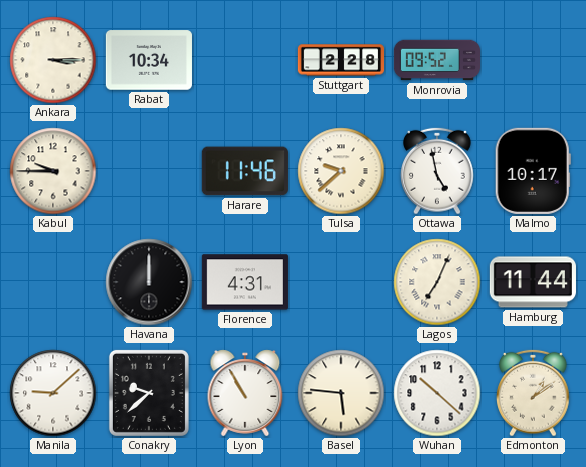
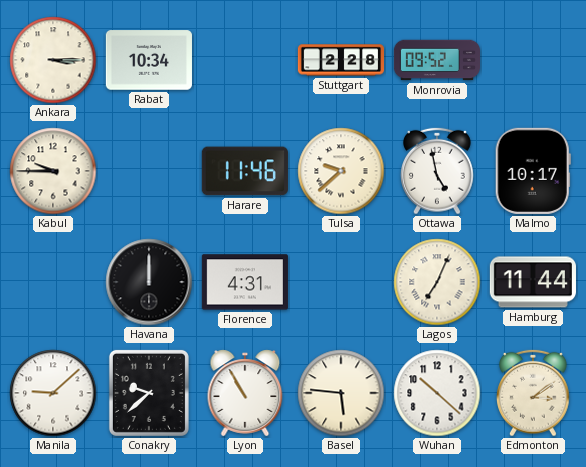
Edmonton: 1:09 -> 3:09
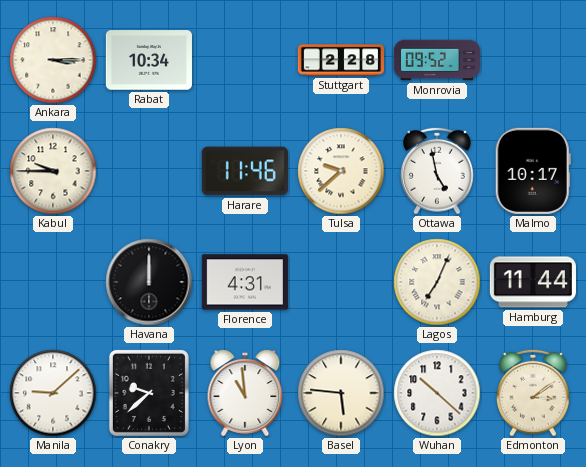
Lyon: 10:55 -> 10:59
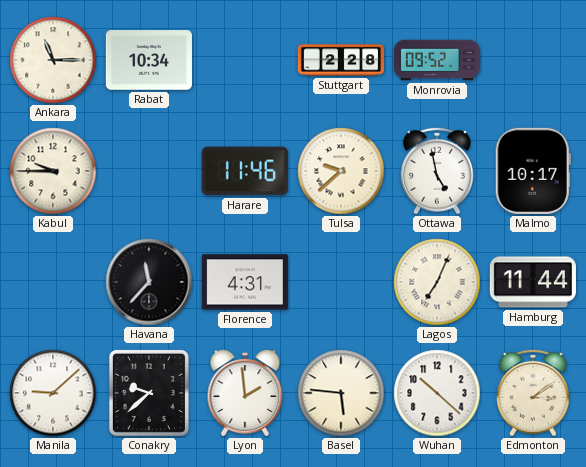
Ankara: 3:15 -> 11:15
Havana: 12:00 -> 11:37
Lyon: 10:59 -> 1:59
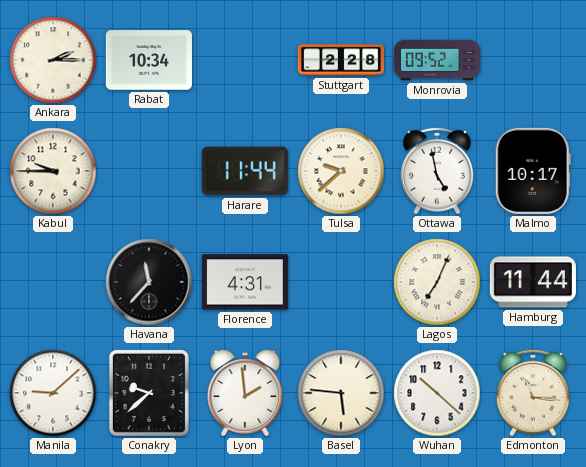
Ankara: 11:15 -> 2:15
Harare: 11:46 -> 11:44
Edmonton: 3:09 -> 11:16
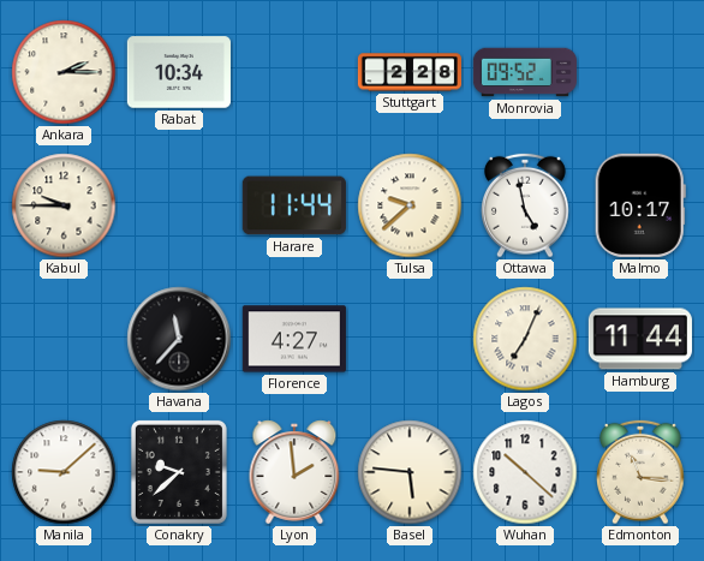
Florence: 4:31 -> 4:27
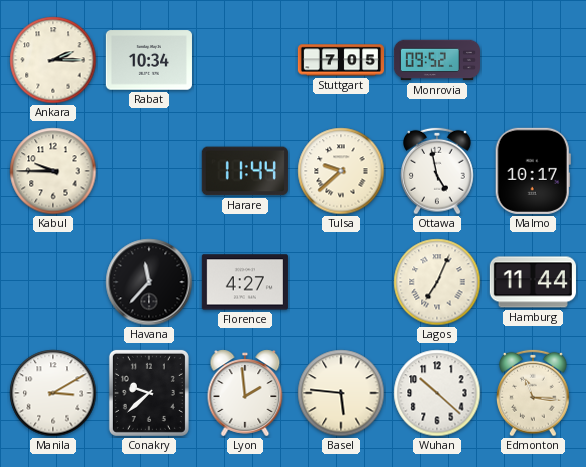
Stuttgart: 2:28 -> 7:05
Manila: 9:08 -> 3:10
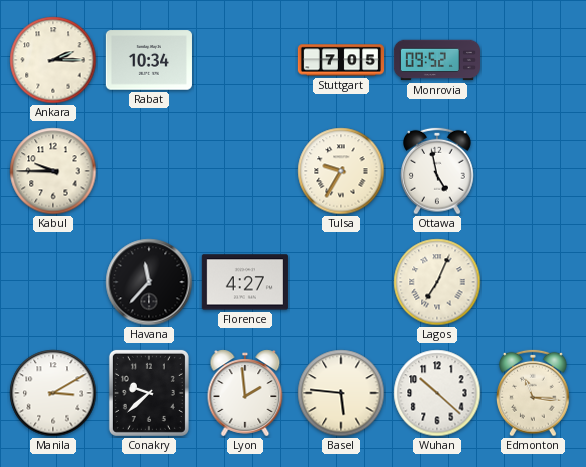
Harare: 11:44 -> none
Tulsa: 9:38 -> 9:35
Malmo: 10:17 -> none
Hamburg: 11:44 -> none
